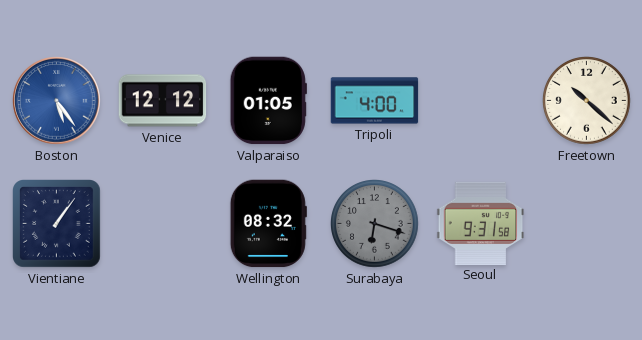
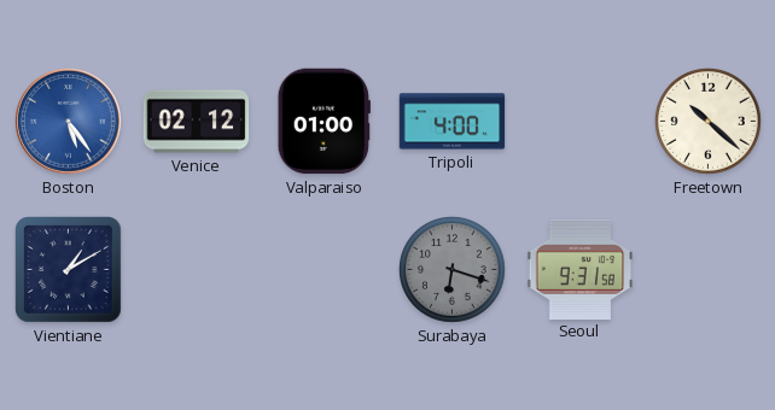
Venice: 12:12 -> 02:12
Valparaiso: 01:05 -> 01:00
Vientiane: 1:06 -> 1:10
Wellington: 08:32 -> none
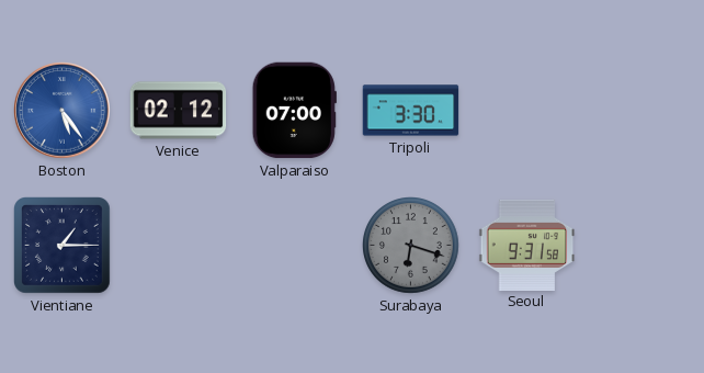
Valparaiso: 01:00 -> 07:00
Tripoli: 4:00 -> 3:30
Freetown: 10:22 -> none
Vientiane: 1:10 -> 1:15
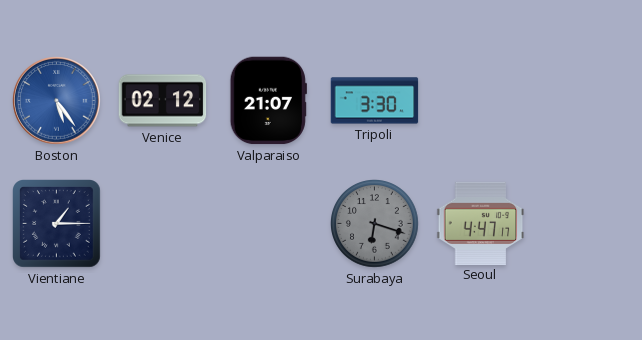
Valparaiso: 07:00 -> 21:07
Seoul: 9:31 -> 4:47
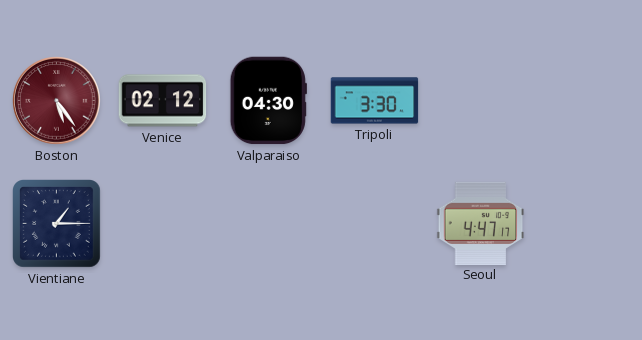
Boston dial: blue -> burgundy
Valparaiso: 21:07 -> 04:30
Surabaya: 6:18 -> none
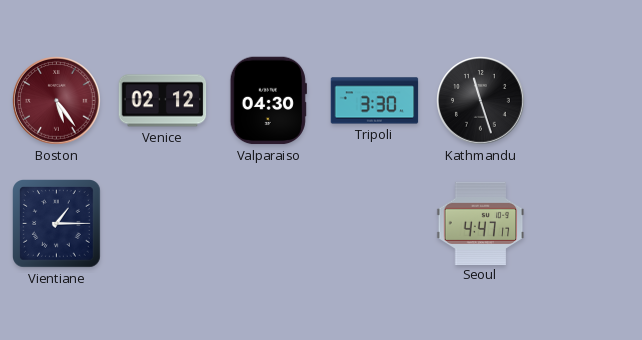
Kathmandu: none -> 11:27
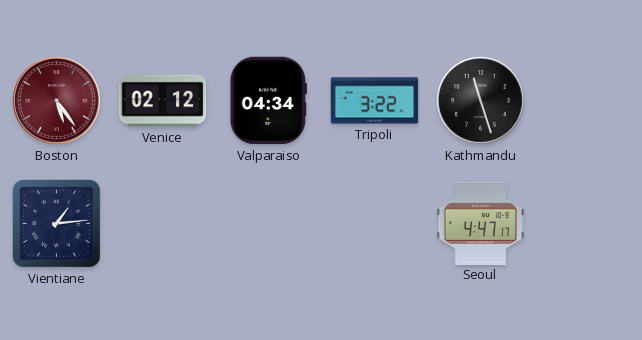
Valparaiso: 04:30 -> 04:34
Tripoli: 3:30 -> 3:22
Vientiane: 1:15 -> 1:14
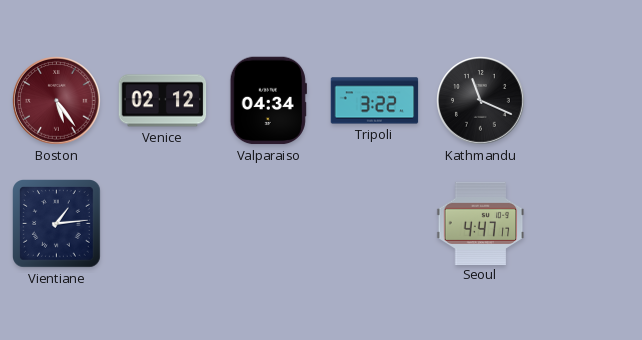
Kathmandu: 11:27 -> 11:19
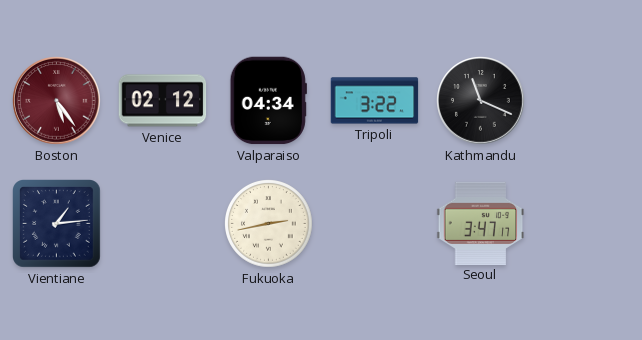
Fukuoka: none -> 2:43
Seoul: 4:47 -> 3:47
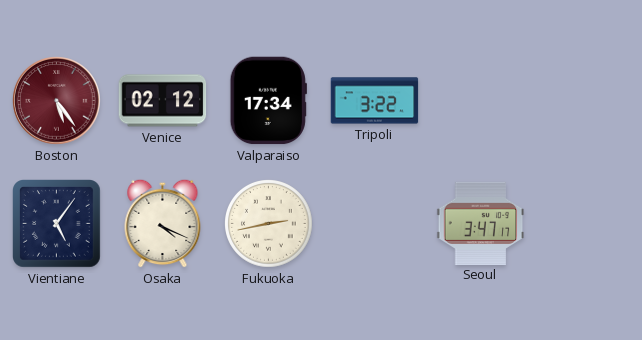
Valparaiso: 04:34 -> 17:34
Kathmandu: 11:19 -> none
Vientiane: 1:14 -> 5:06
Osaka: none -> 4:19
